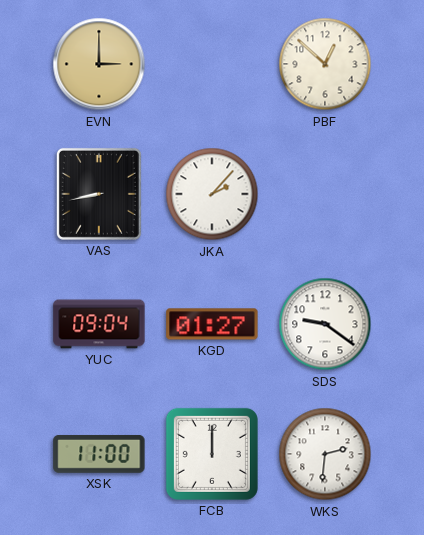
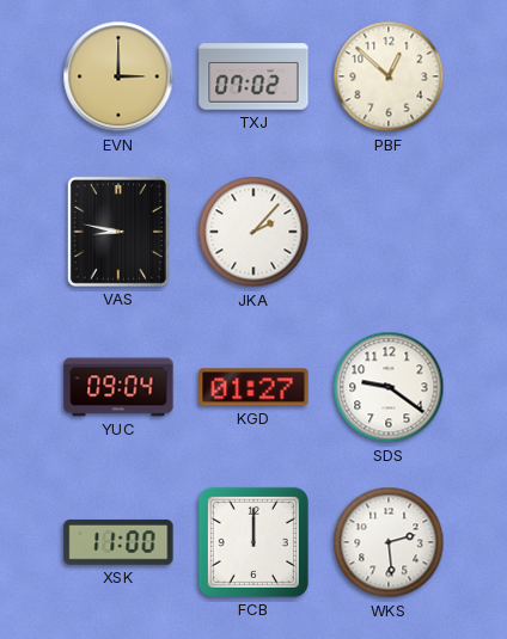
TXJ: none -> 07:02
VAS: 8:43 -> 8:47
WKS: 2:31 -> 2:29
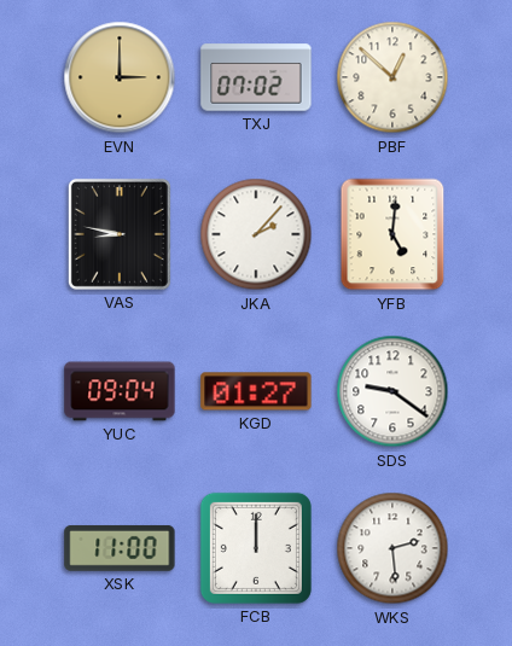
YFB: none -> 5:01
